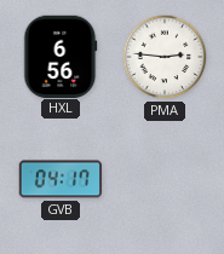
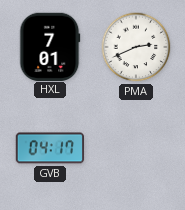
HXL: 6:56 -> 7:01
PMA: 2:46 -> 2:41
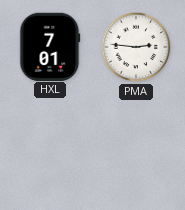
PMA: 2:41 -> 2:46
GVB: 04:17 -> none
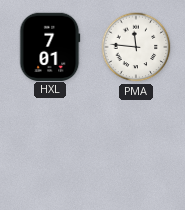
PMA: 2:46 -> 11:46
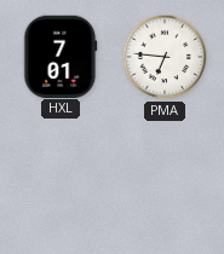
PMA: 11:46 -> 6:46
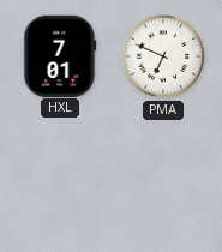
PMA: 6:46 -> 6:49
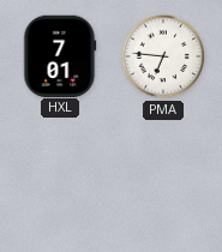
PMA: 6:49 -> 6:46
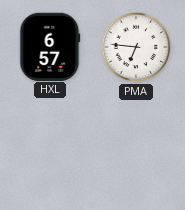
HXL: 7:01 -> 6:57
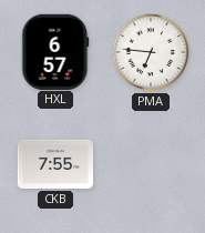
CKB: none -> 7:55
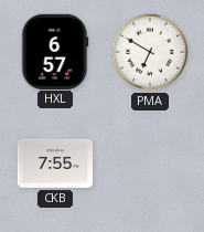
PMA: 6:46 -> 6:50
